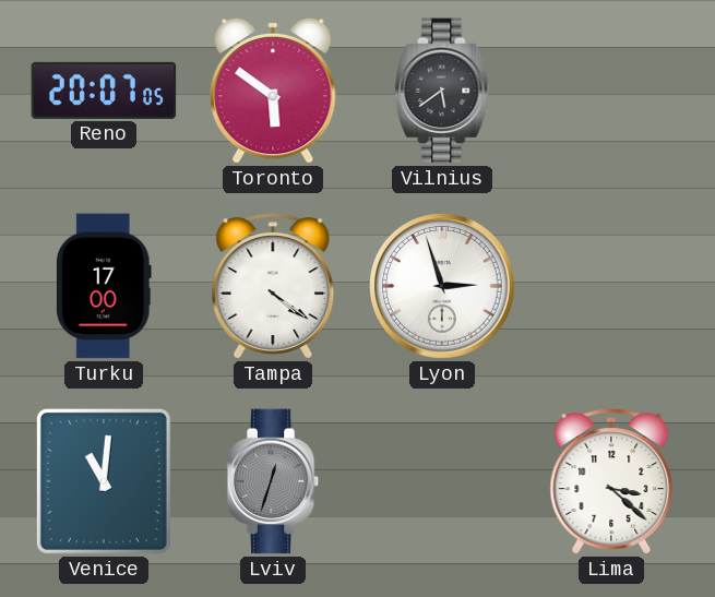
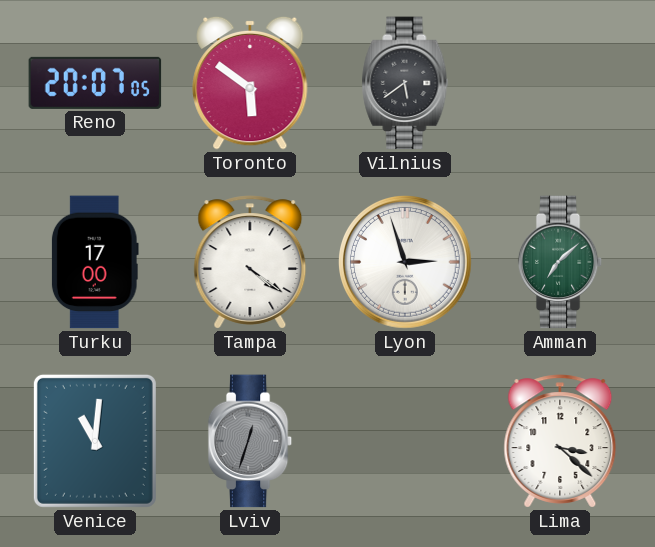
Amman: none -> 7:08
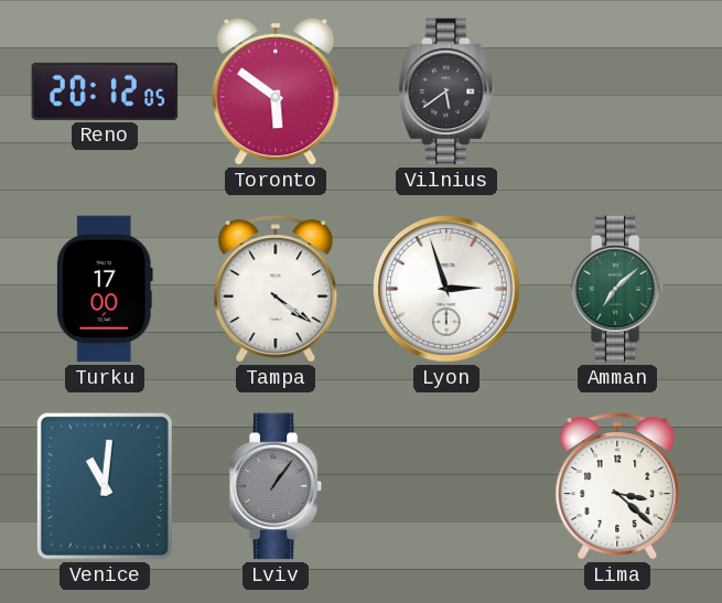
Reno: 20:07 -> 20:12
Lviv: 12:33 -> 1:06
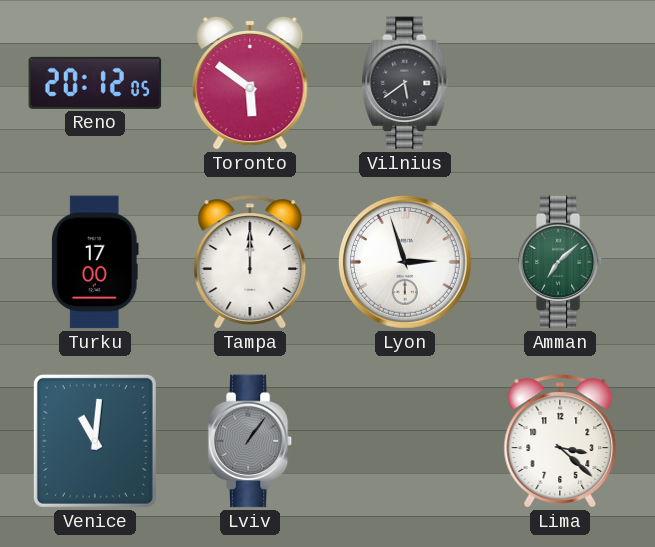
Tampa: 4:21 -> 12:00
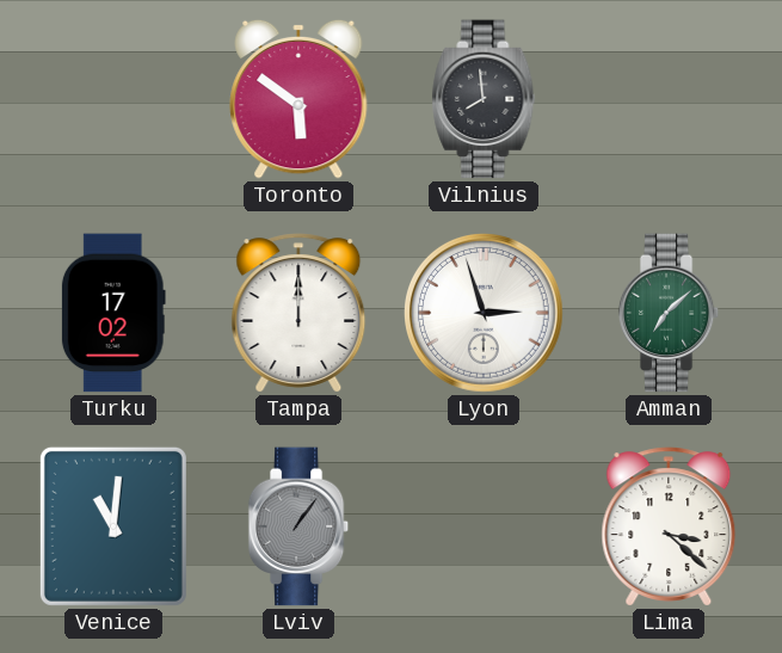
Reno: 20:12 -> none
Vilnius: 5:39 -> 7:59
Turku: 17:00 -> 17:02
